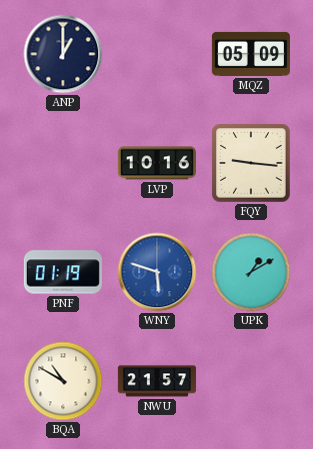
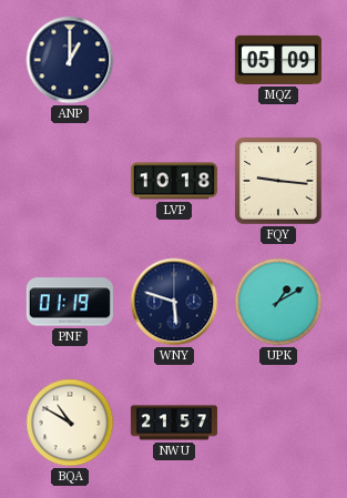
LVP: 10:16 -> 10:18
WNY dial: blue -> navy
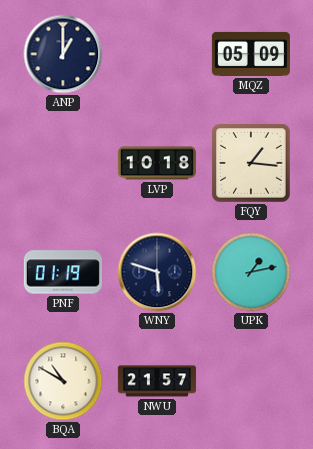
FQY: 9:16 -> 1:16
UPK: 1:10 -> 1:13
